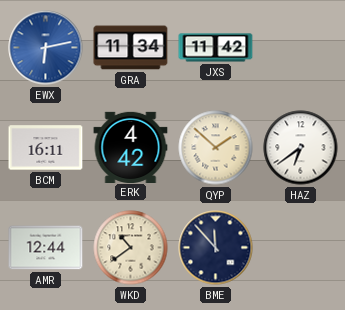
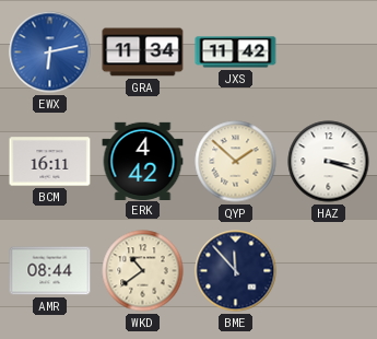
HAZ: 6:39 -> 3:18
AMR: 12:44 -> 08:44
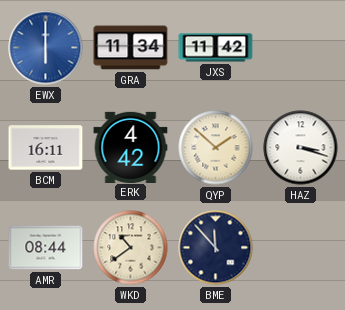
EWX: 6:13 -> 6:00
